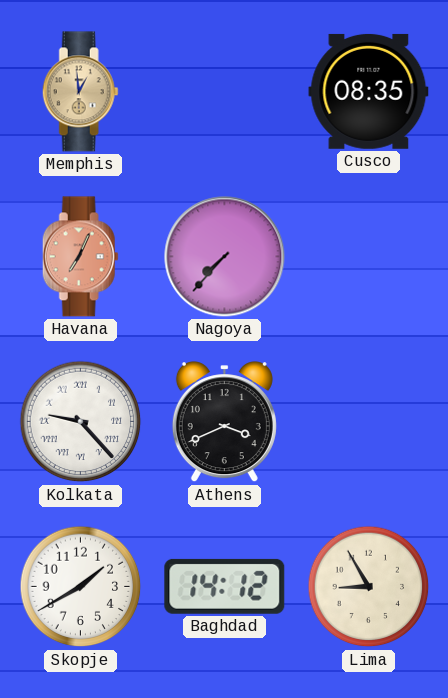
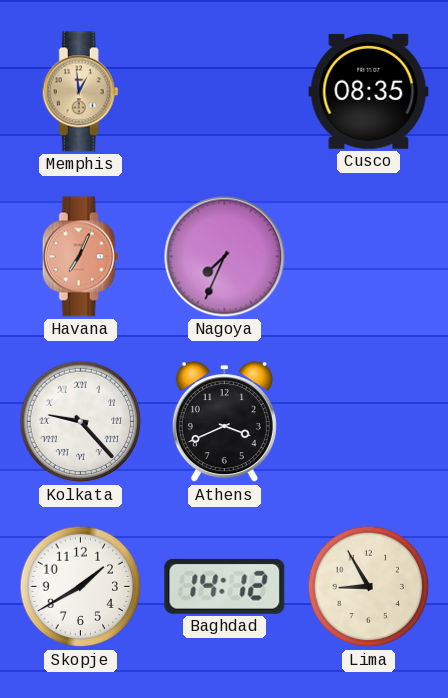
Nagoya: 7:37 -> 7:34
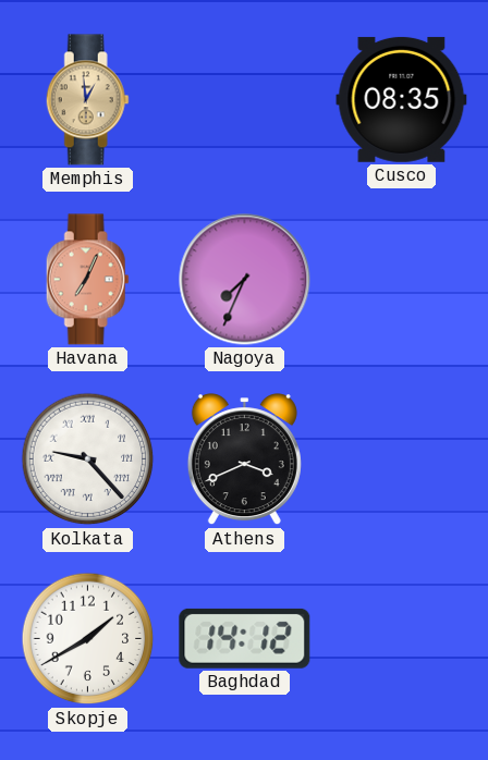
Lima: 8:55 -> none
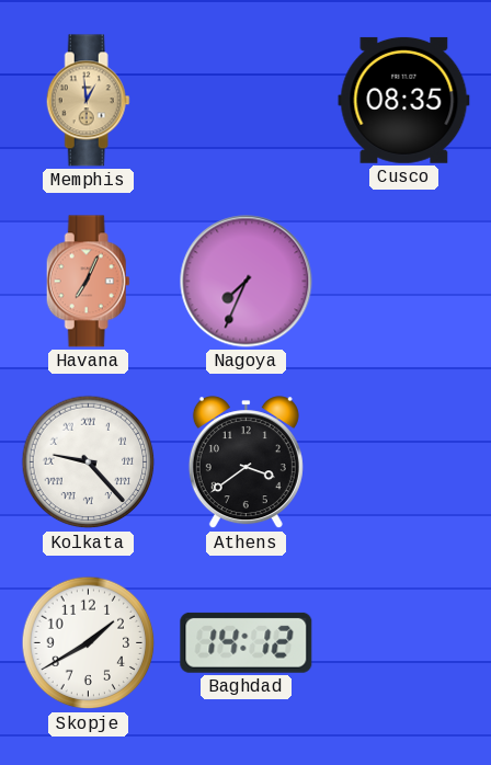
Athens: 3:41 -> 3:39
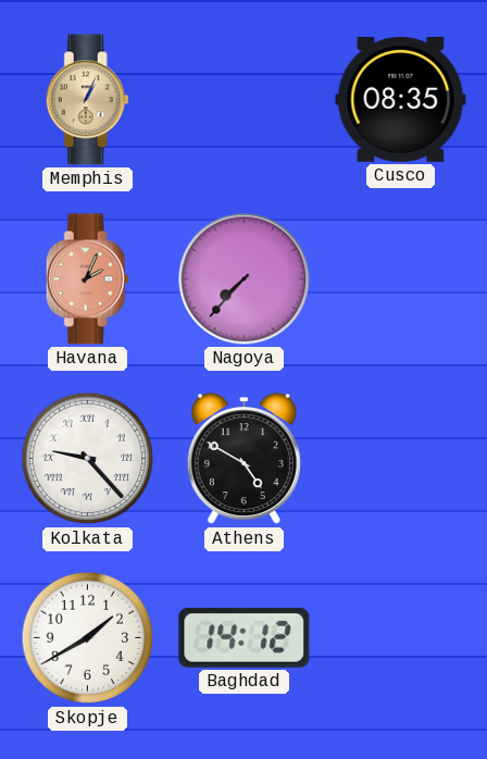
Memphis: 12:59 -> 1:04
Havana: 7:04 -> 2:04
Nagoya: 7:34 -> 7:37
Athens: 3:39 -> 4:50
